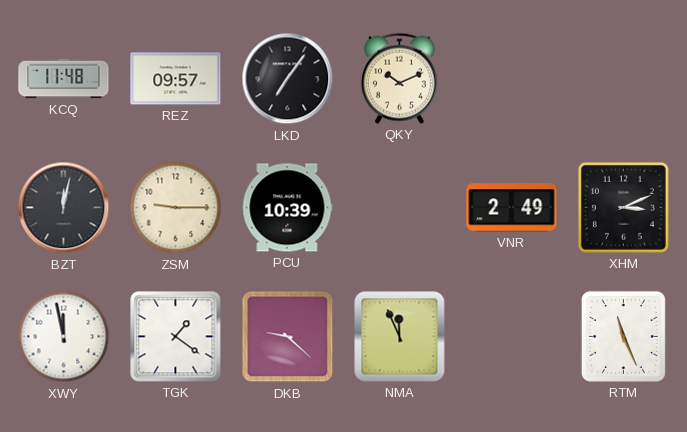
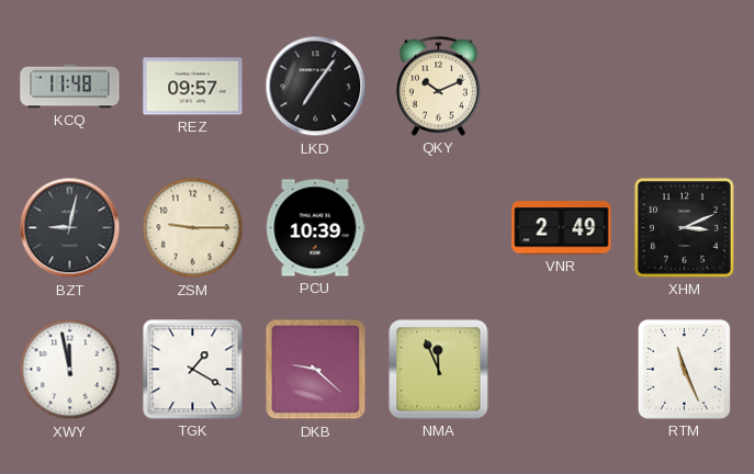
BZT: 12:02 -> 9:02
TGK: 1:21 -> 1:20
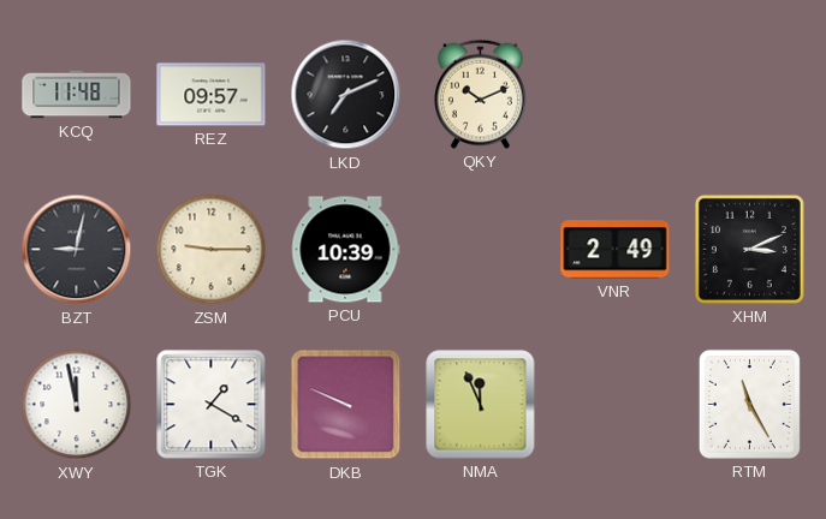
LKD: 7:06 -> 7:11
DKB: 9:22 -> 9:49
RTM: 11:26 -> 11:25
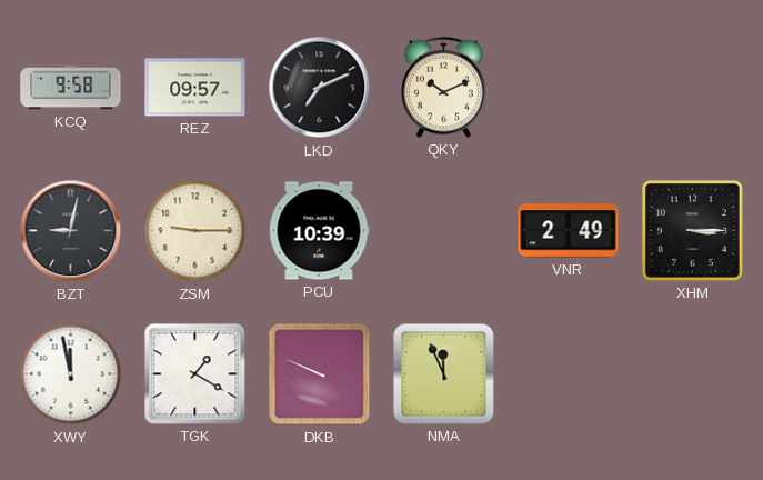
KCQ: 11:48 -> 9:58
XHM: 3:11 -> 3:15
RTM: 11:25 -> none
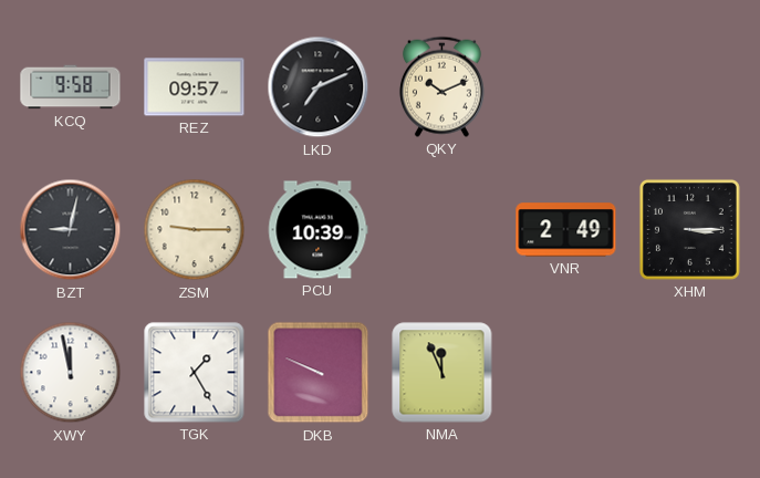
TGK: 1:20 -> 1:25
